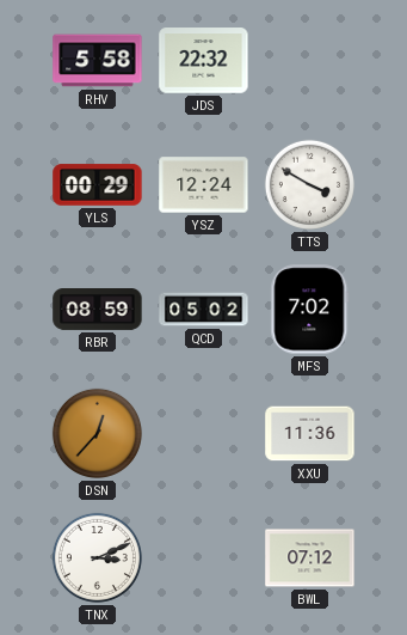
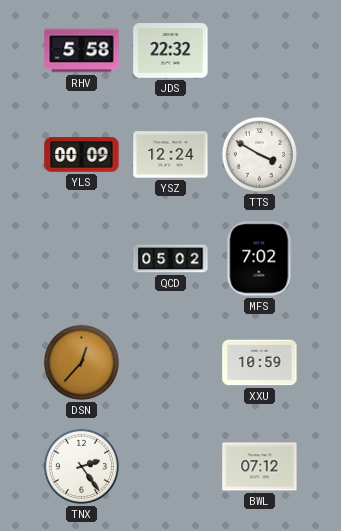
YLS: 00:29 -> 00:09
RBR: 08:59 -> none
XXU: 11:36 -> 10:59
TNX: 3:11 -> 2:24
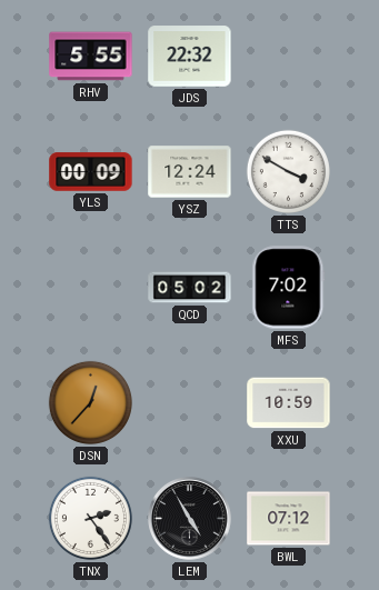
RHV: 5:58 -> 5:55
LEM: none -> 4:55
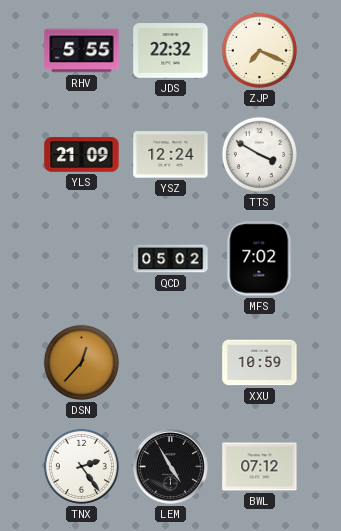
ZJP: none -> 7:19
YLS: 00:09 -> 21:09
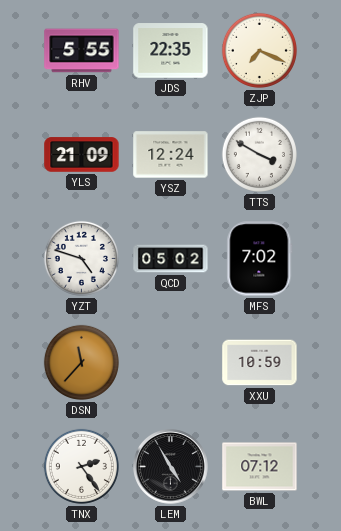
JDS: 22:32 -> 22:35
YZT: none -> 4:48
DSN: 12:37 -> 11:37
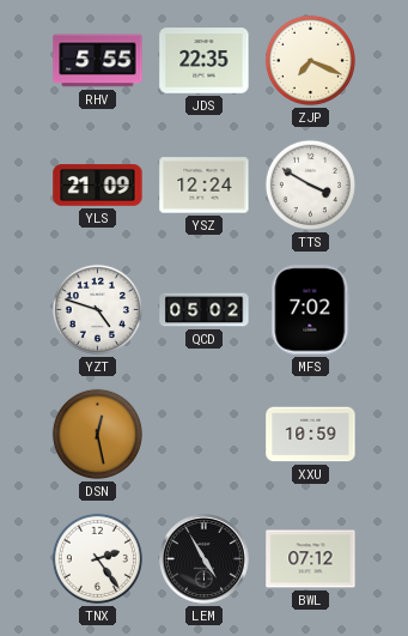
DSN: 11:37 -> 12:28
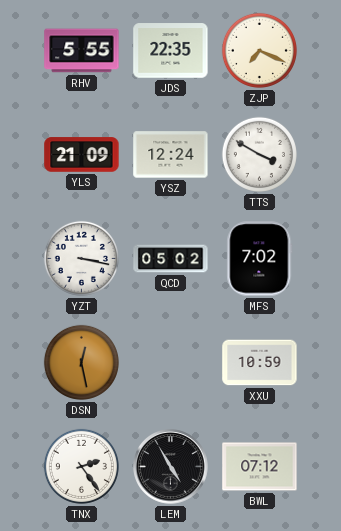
YZT: 4:48 -> 3:17
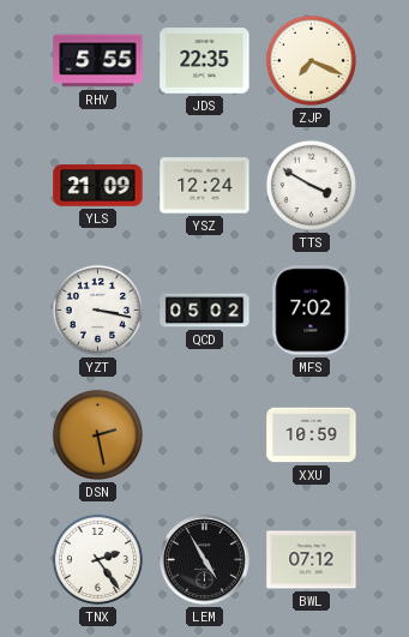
DSN: 12:28 -> 2:28
